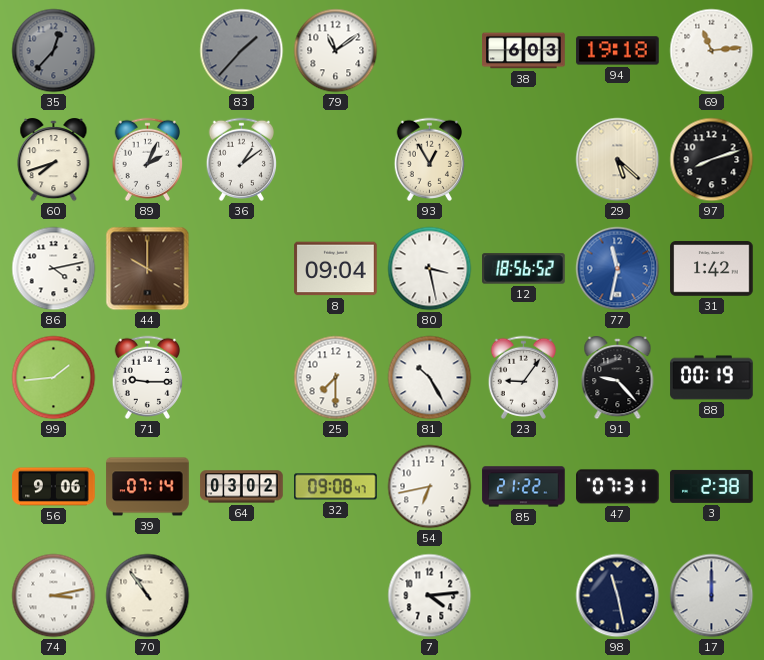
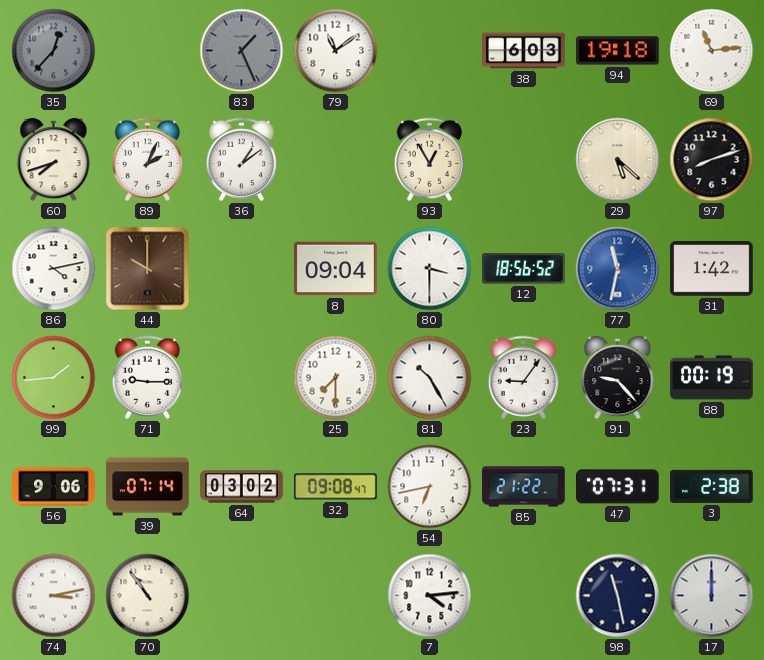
83: 1:37 -> 1:26
80: 3:28 -> 3:30
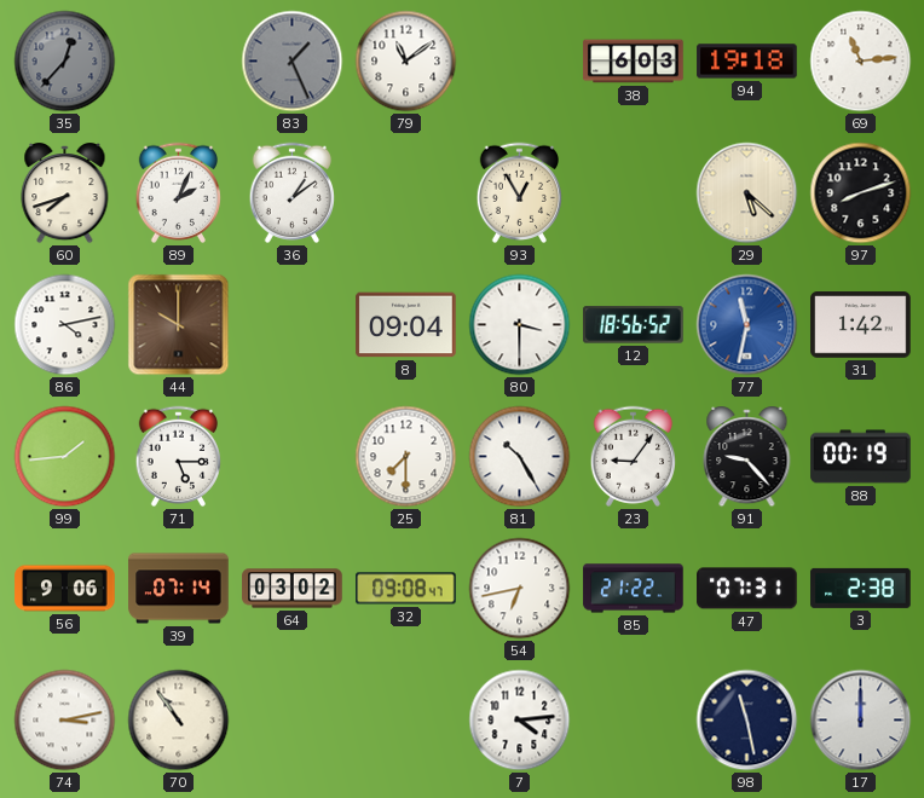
71: 9:15 -> 5:15
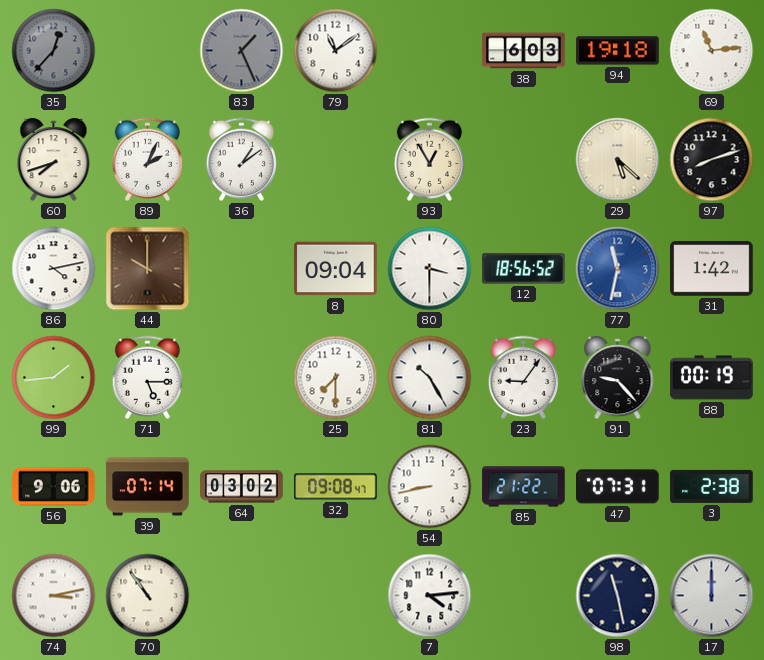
54: 6:43 -> 8:43
